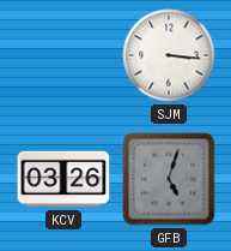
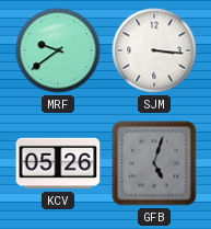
MRF: none -> 9:39
KCV: 03:26 -> 05:26
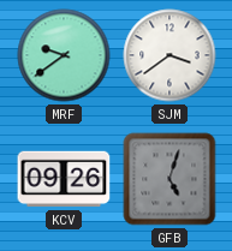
SJM: 3:16 -> 3:39
KCV: 05:26 -> 09:26
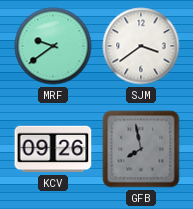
GFB: 5:03 -> 7:58
